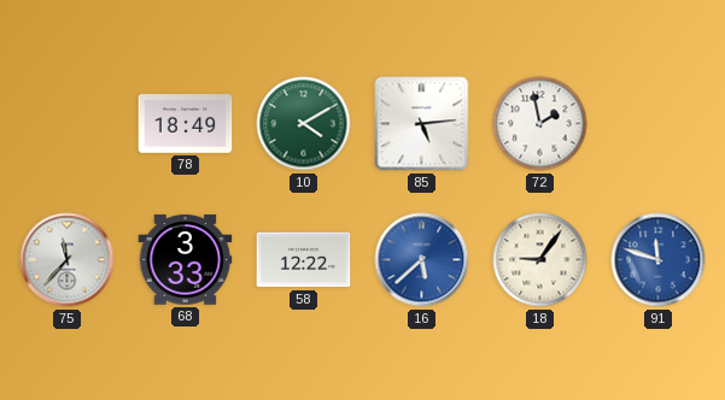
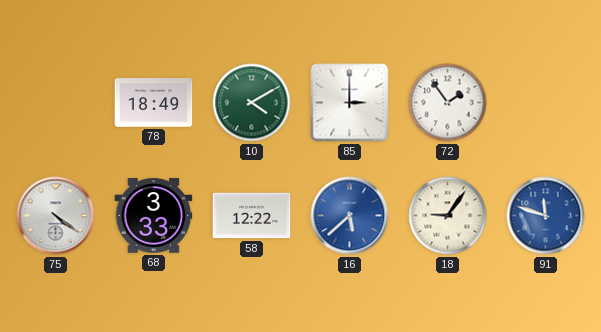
85: 5:14 -> 3:00
72: 1:58 -> 1:54
75: 11:37 -> 4:21
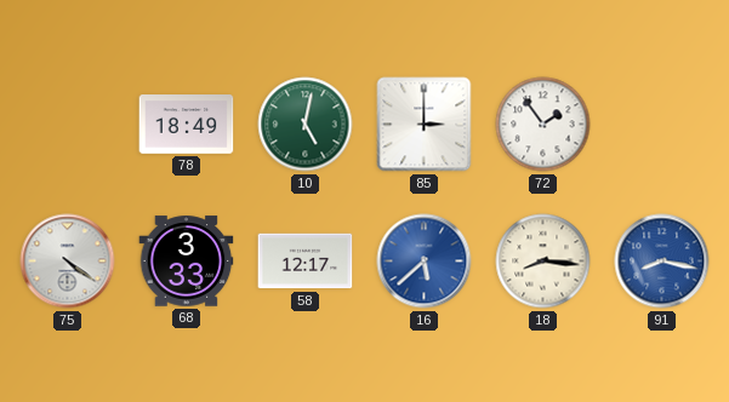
10: 4:10 -> 5:02
58: 12:22 -> 12:17
18: 9:06 -> 8:16
91: 11:48 -> 8:17
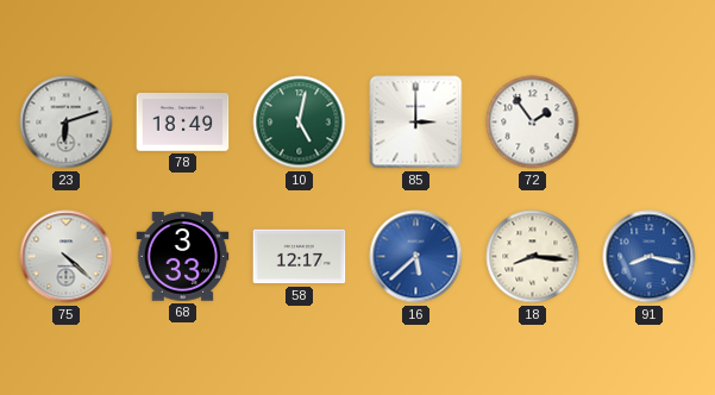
23: none -> 6:12
75: 4:21 -> 4:22
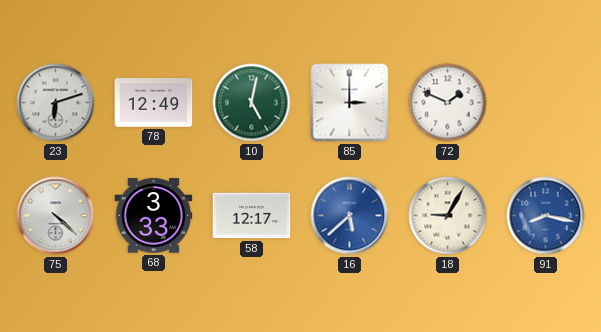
78: 18:49 -> 12:49
72: 1:54 -> 1:49
18: 8:16 -> 9:05
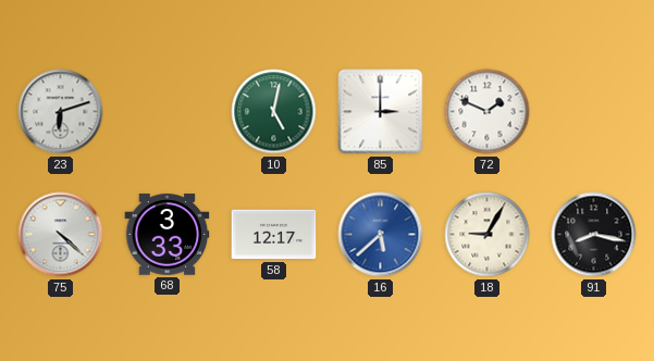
78: 12:49 -> none
91 dial: blue -> black
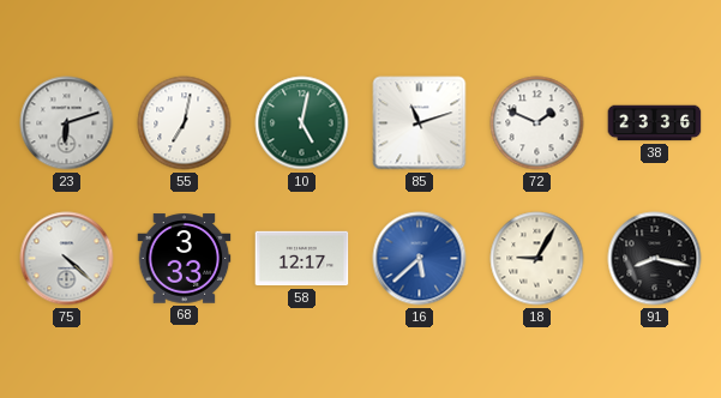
55: none -> 7:02
85: 3:00 -> 11:12
38: none -> 23:36
